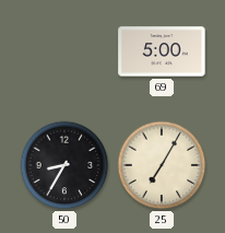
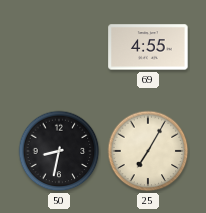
69: 5:00 -> 4:55
50: 8:35 -> 8:32
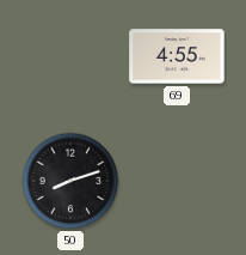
50: 8:32 -> 8:12
25: 7:05 -> none
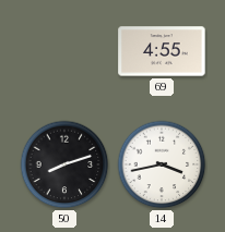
14: none -> 3:43
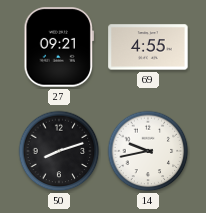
27: none -> 09:21
14: 3:43 -> 9:43
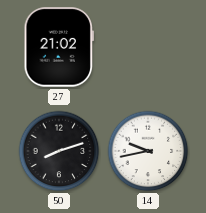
27: 09:21 -> 21:02
69: 4:55 -> none
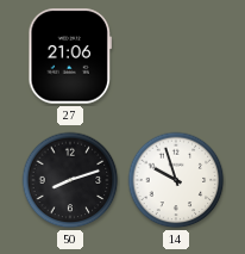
27: 21:02 -> 21:06
14: 9:43 -> 9:57
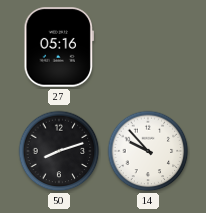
27: 21:06 -> 05:16
14: 9:57 -> 9:53
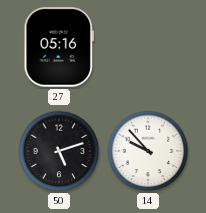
50: 8:12 -> 5:12
